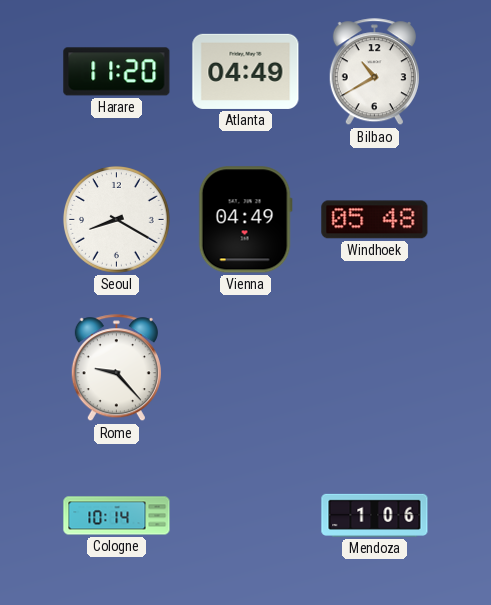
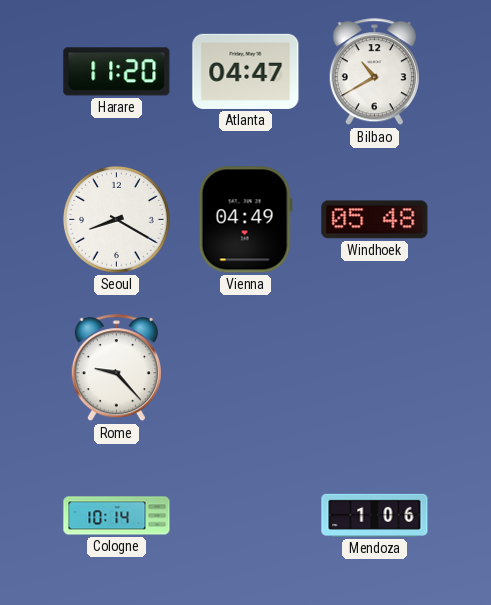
Atlanta: 04:49 -> 04:47
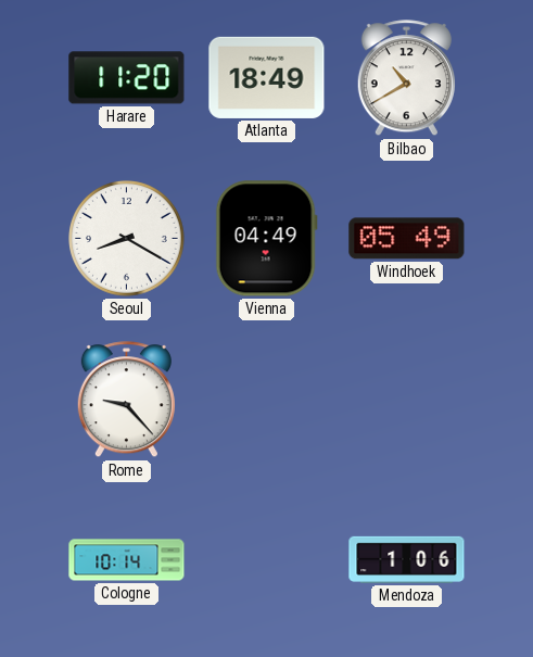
Atlanta: 04:47 -> 18:49
Windhoek: 05:48 -> 05:49
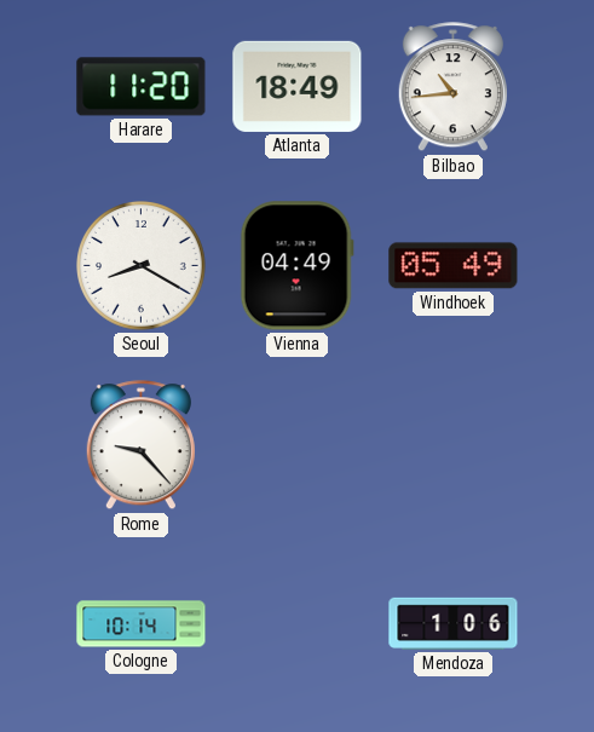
Bilbao: 10:40 -> 10:44
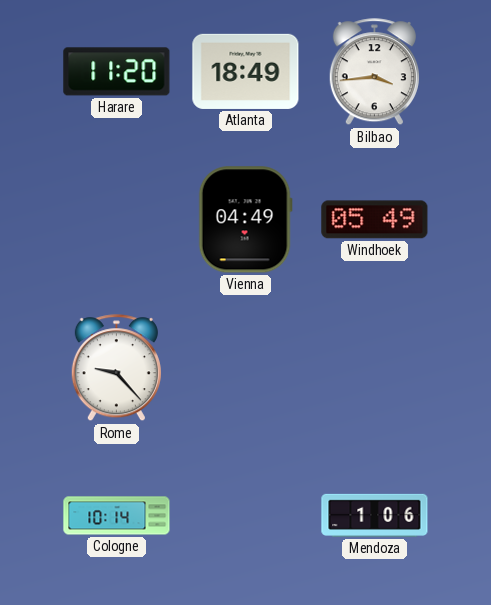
Bilbao: 10:44 -> 3:44
Seoul: 8:20 -> none
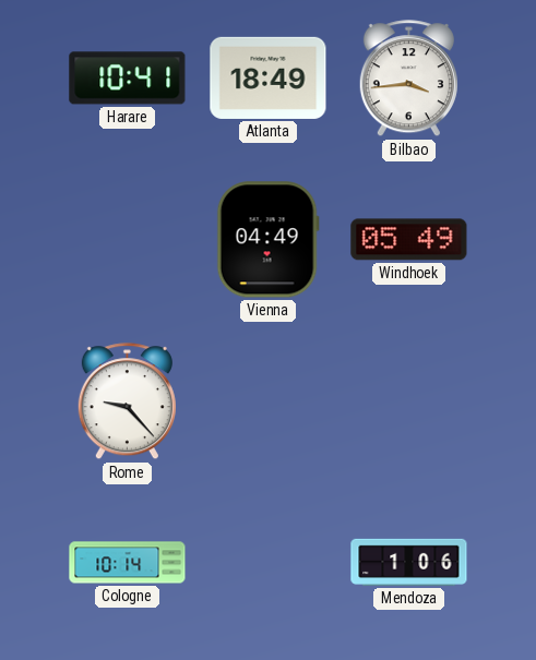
Harare: 11:20 -> 10:41
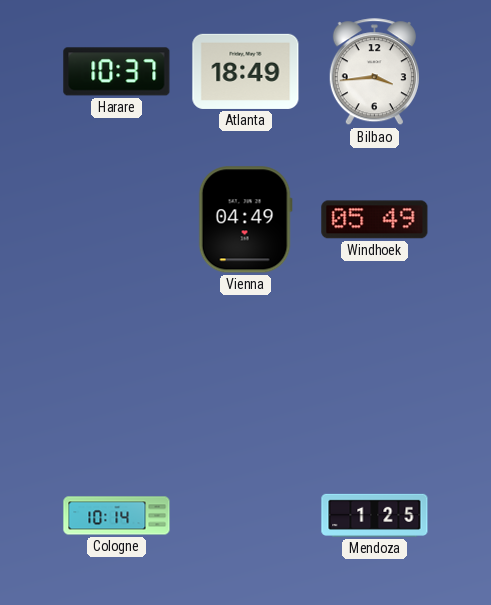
Harare: 10:41 -> 10:37
Rome: 9:23 -> none
Mendoza: 1:06 -> 1:25
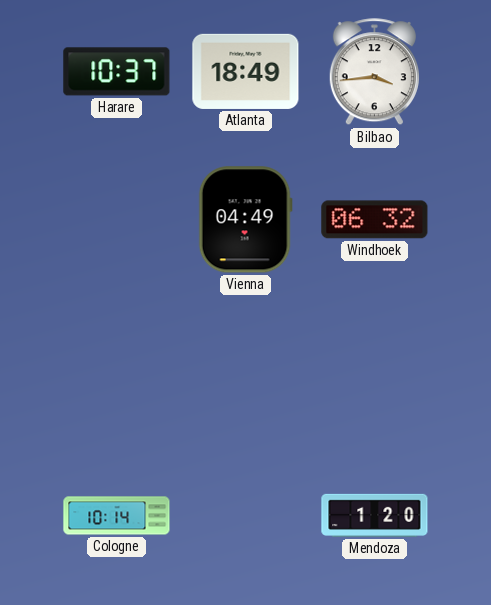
Windhoek: 05:49 -> 06:32
Mendoza: 1:25 -> 1:20
